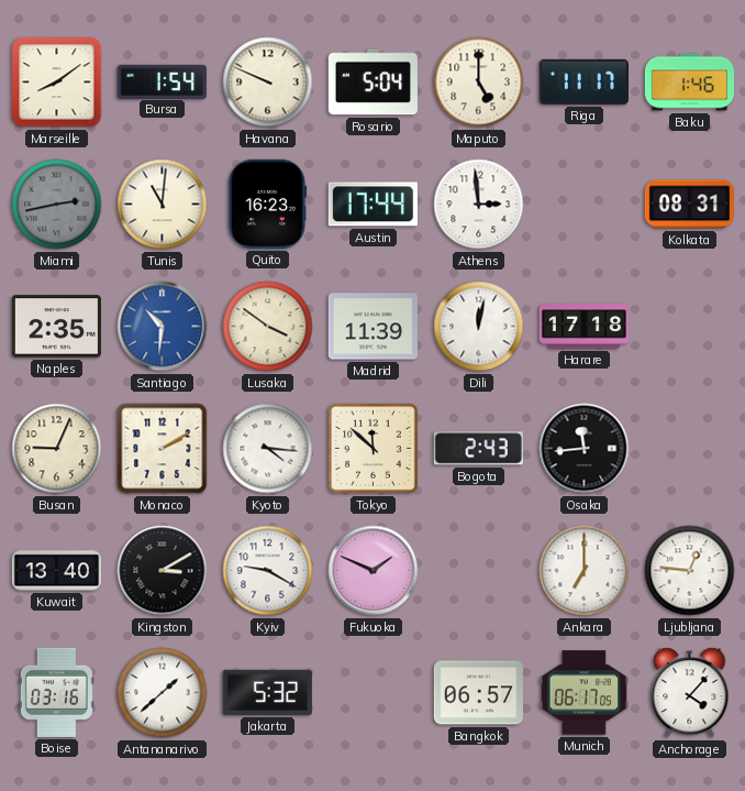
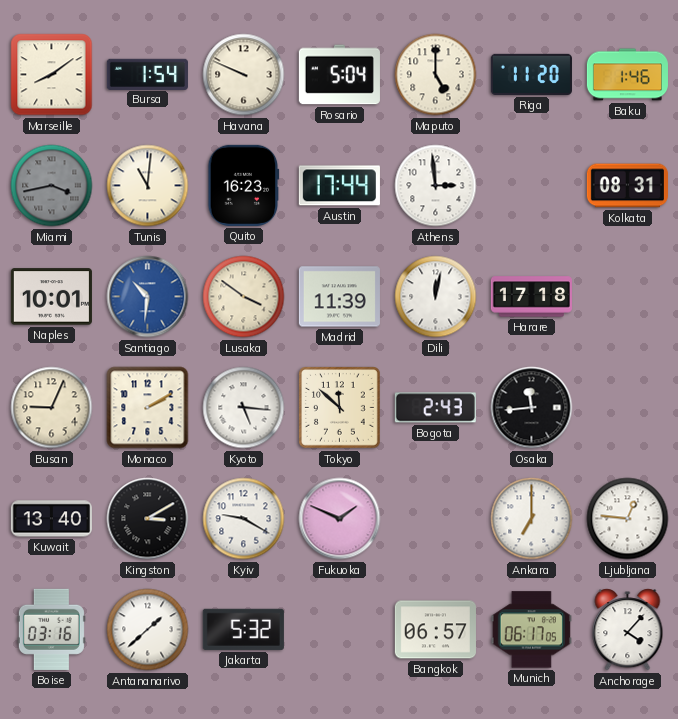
Riga: 11:17 -> 11:20
Miami: 2:43 -> 3:43
Naples: 2:35 -> 10:01
Kyoto: 4:16 -> 5:16
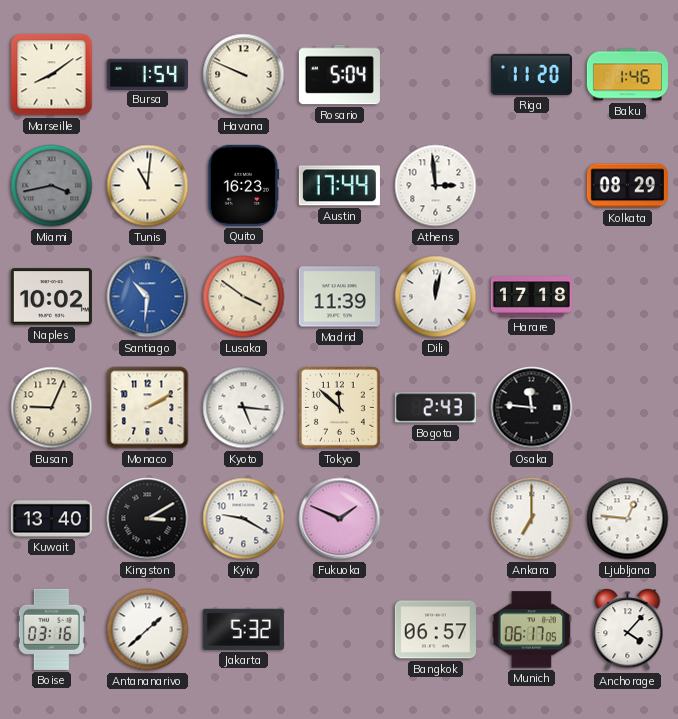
Maputo: 5:00 -> none
Kolkata: 08:31 -> 08:29
Naples: 10:01 -> 10:02
Osaka: 11:44 -> 11:46
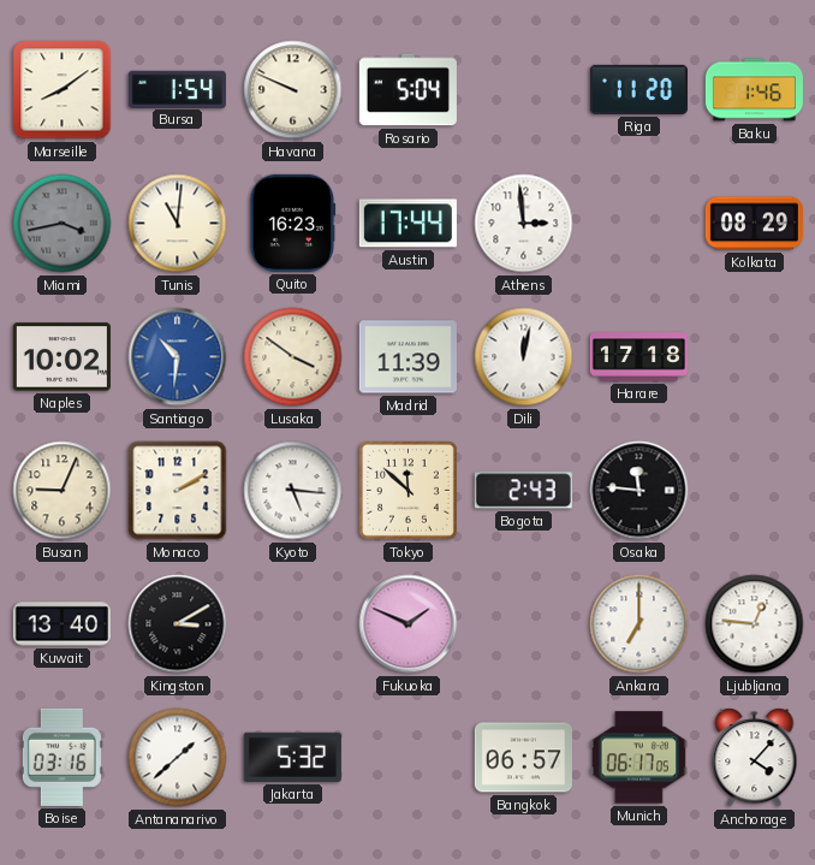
Kyiv: 9:20 -> none
